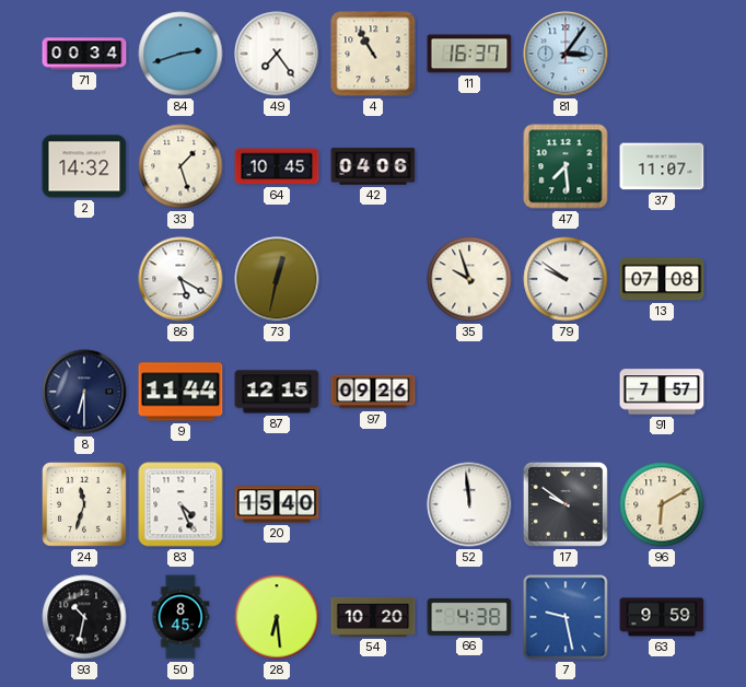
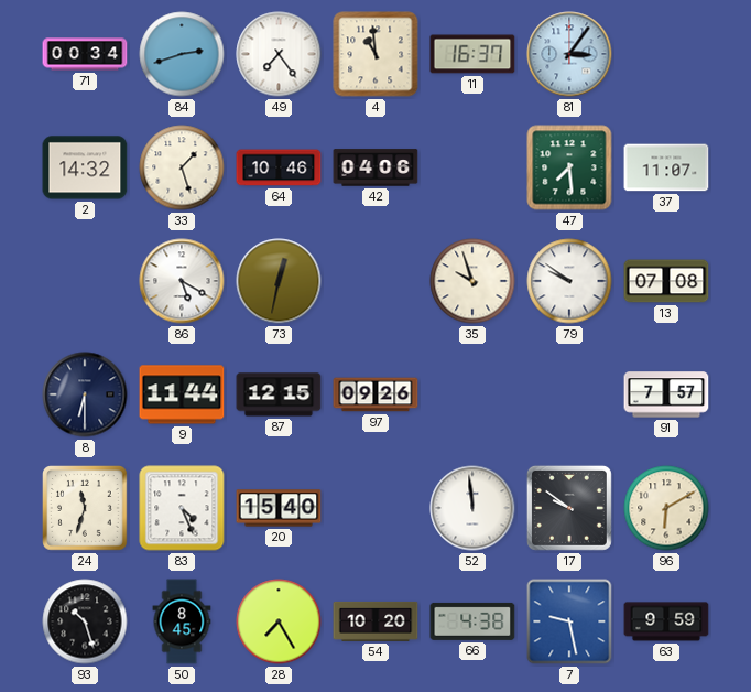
4: 10:55 -> 10:59
64: 10:45 -> 10:46
93: 10:32 -> 10:27
28: 6:29 -> 7:25
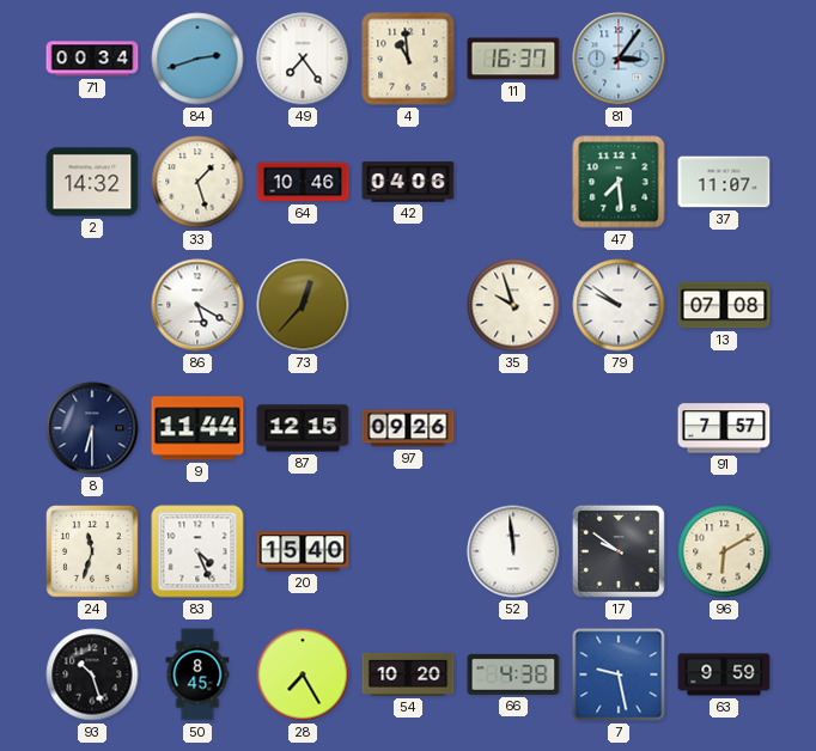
73: 12:32 -> 12:37
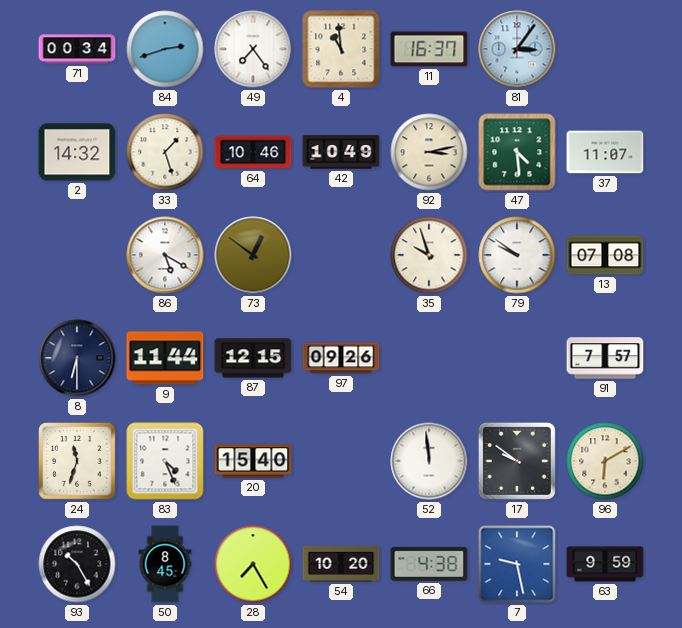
42: 04:06 -> 10:49
92: none -> 3:13
47: 7:29 -> 4:29
73: 12:37 -> 12:51
93: 10:27 -> 10:25
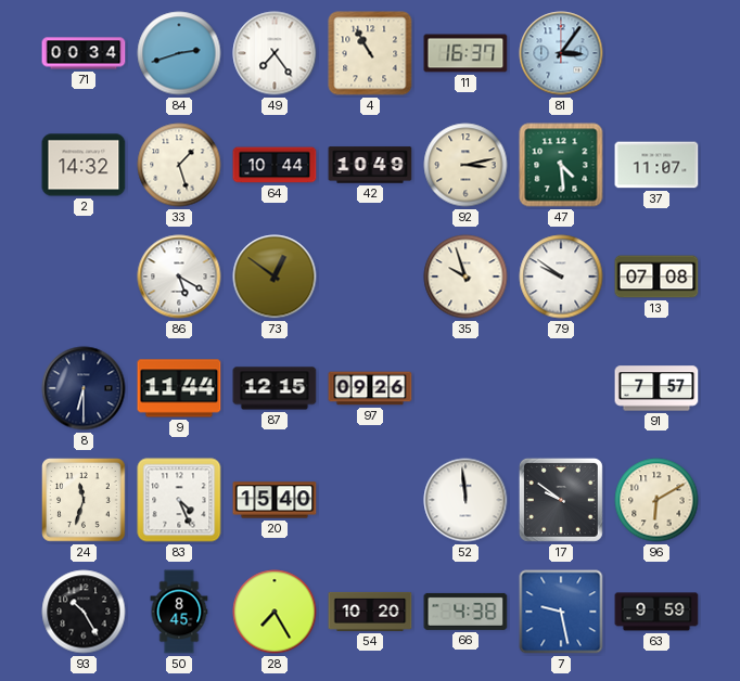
4: 10:59 -> 10:55
64: 10:46 -> 10:44
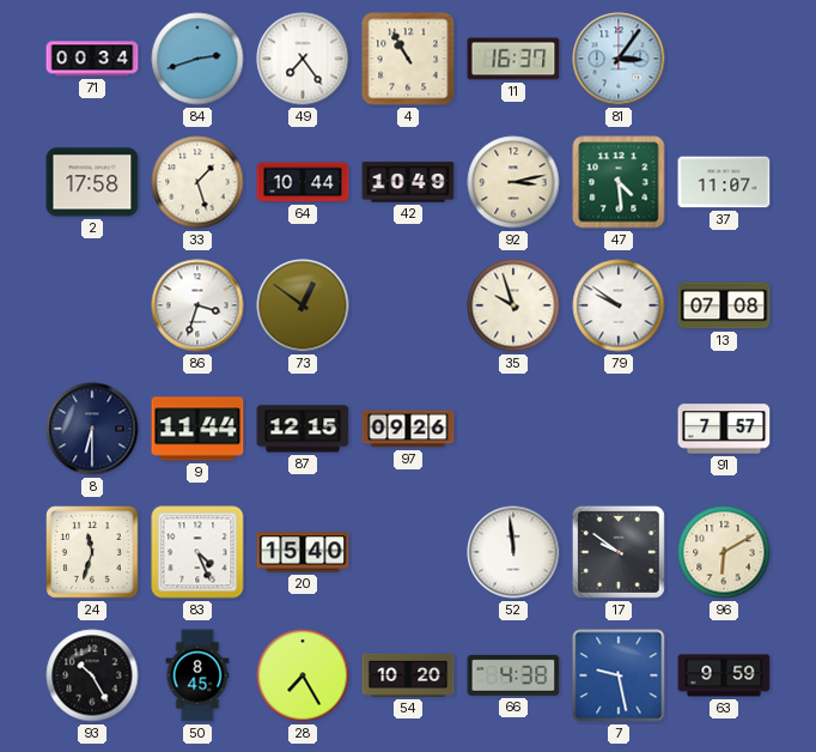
2: 14:32 -> 17:58
86: 5:20 -> 3:33
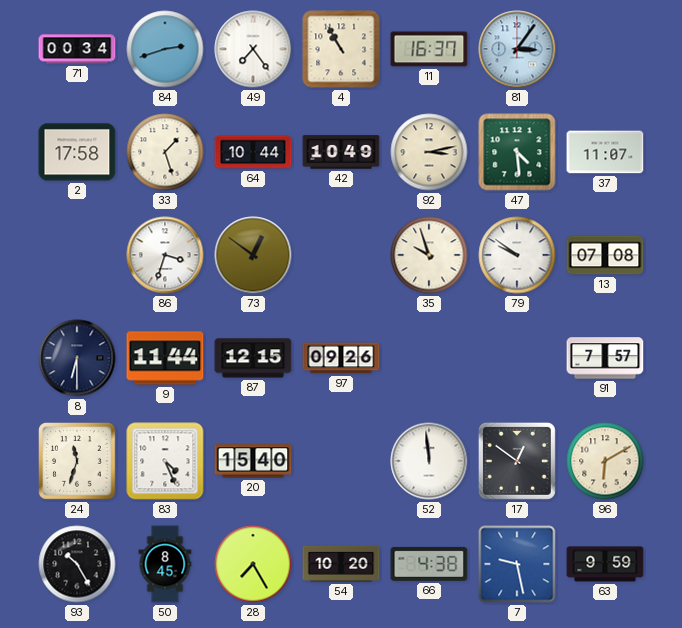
17: 9:51 -> 12:51
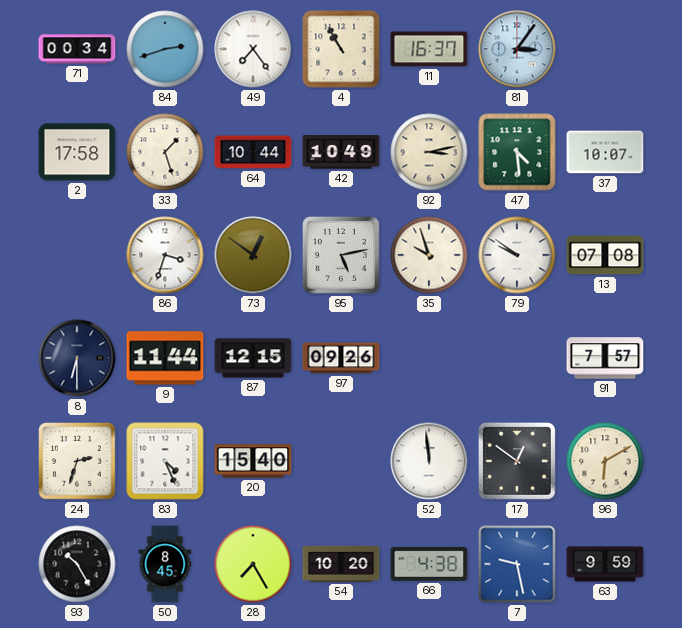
37: 11:07 -> 10:07
95: none -> 5:13
24: 11:33 -> 2:33
